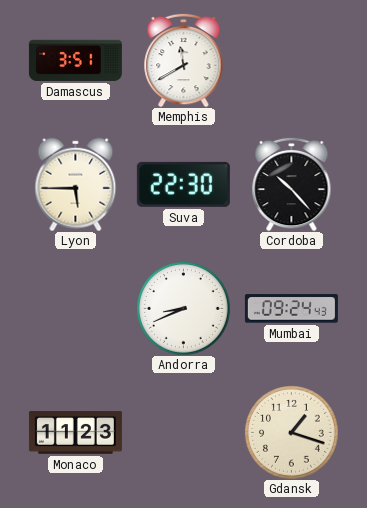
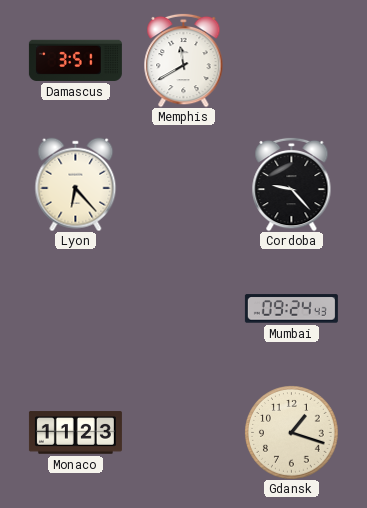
Lyon: 5:45 -> 6:23
Suva: 22:30 -> none
Cordoba: 10:23 -> 9:23
Andorra: 8:41 -> none
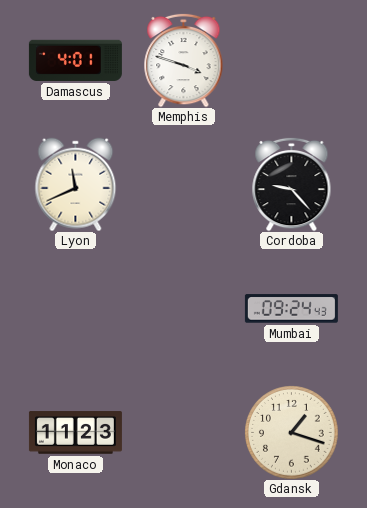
Damascus: 3:51 -> 4:01
Memphis: 11:40 -> 3:48
Lyon: 6:23 -> 11:41
